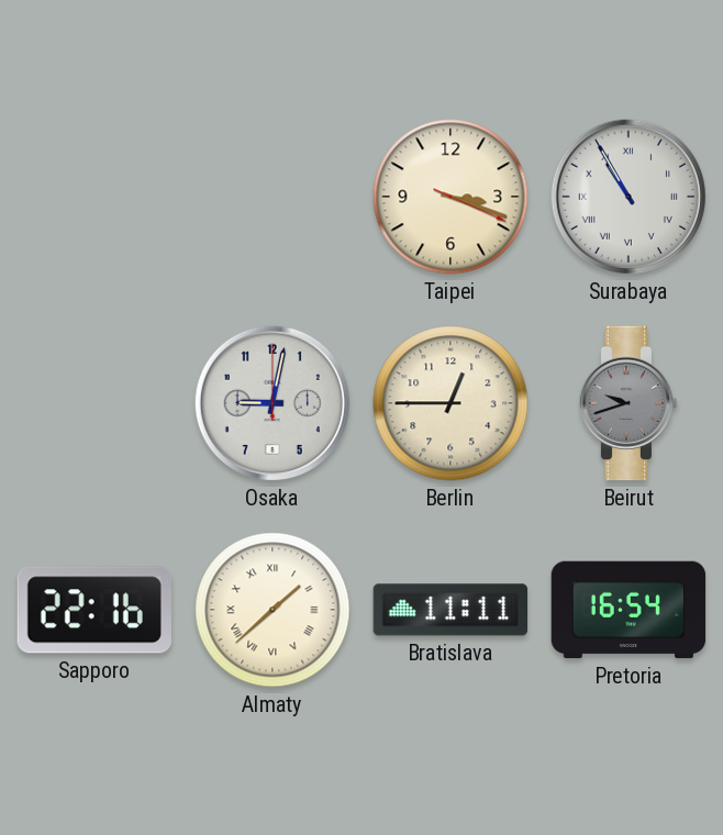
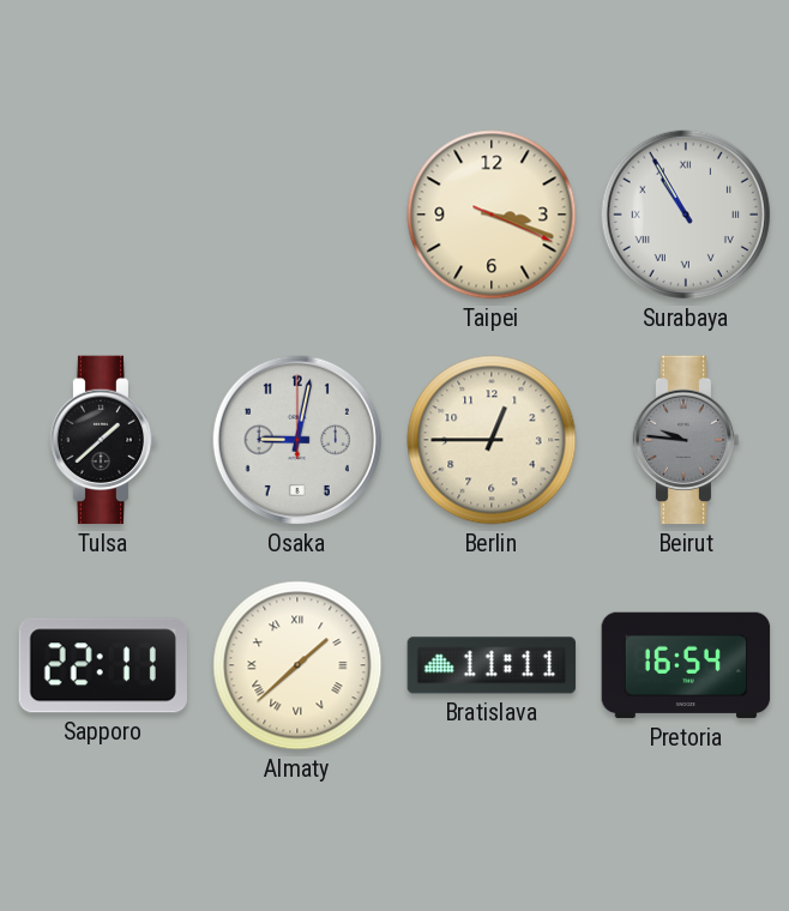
Tulsa: none -> 1:38
Beirut: 9:42 -> 9:46
Sapporo: 22:16 -> 22:11
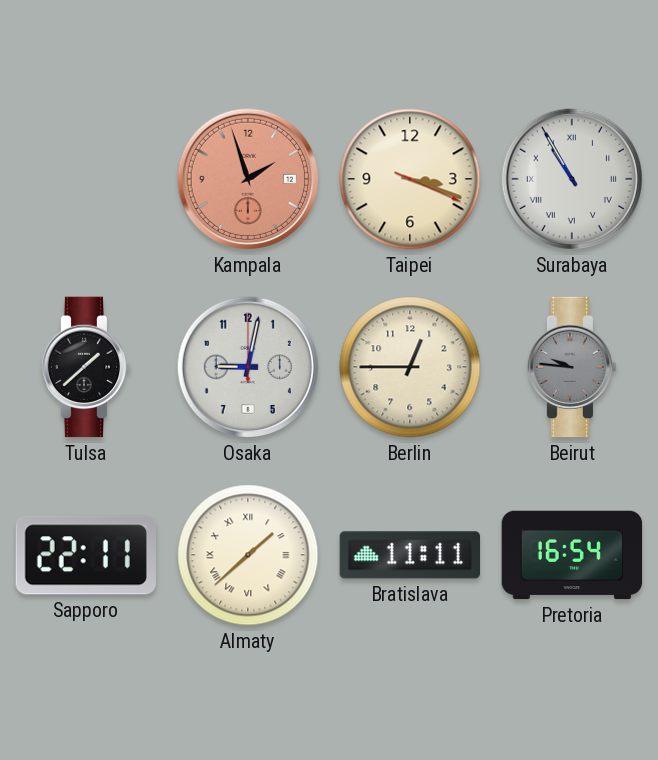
Kampala: none -> 1:57
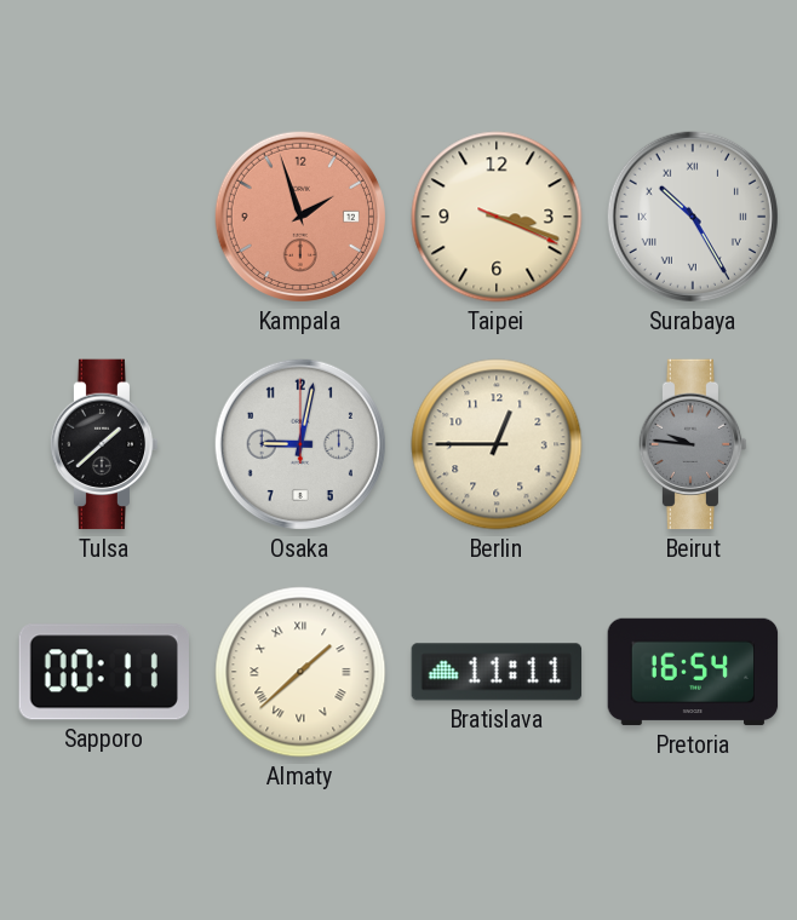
Surabaya: 10:55 -> 10:25
Sapporo: 22:11 -> 00:11
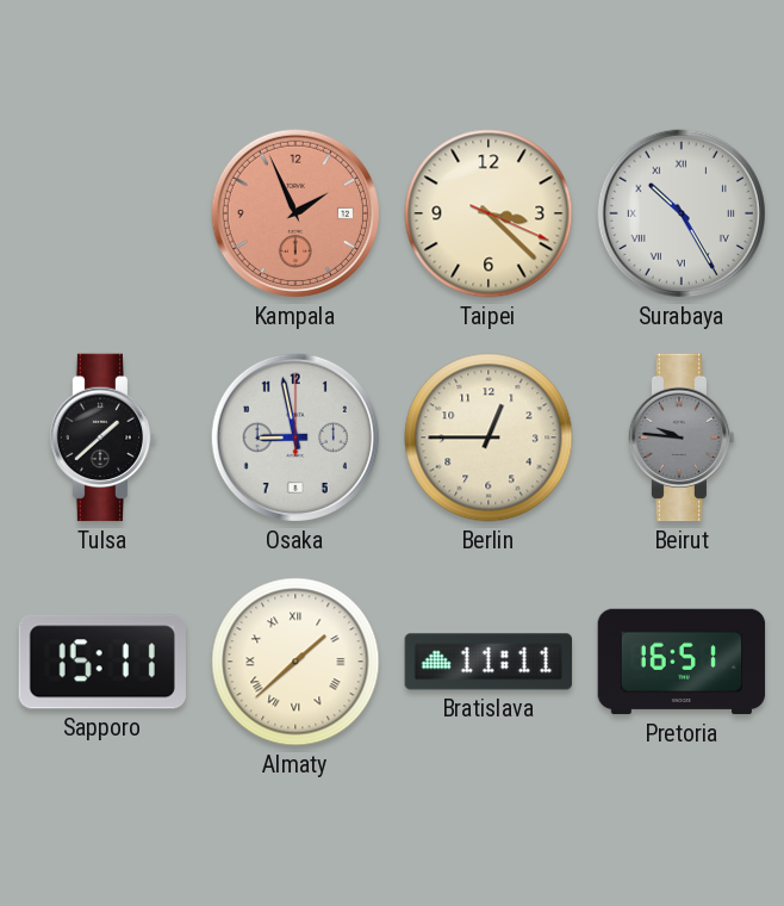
Kampala: 1:57 -> 1:56
Taipei: 3:18 -> 3:22
Osaka: 9:02 -> 8:58
Sapporo: 00:11 -> 15:11
Pretoria: 16:54 -> 16:51
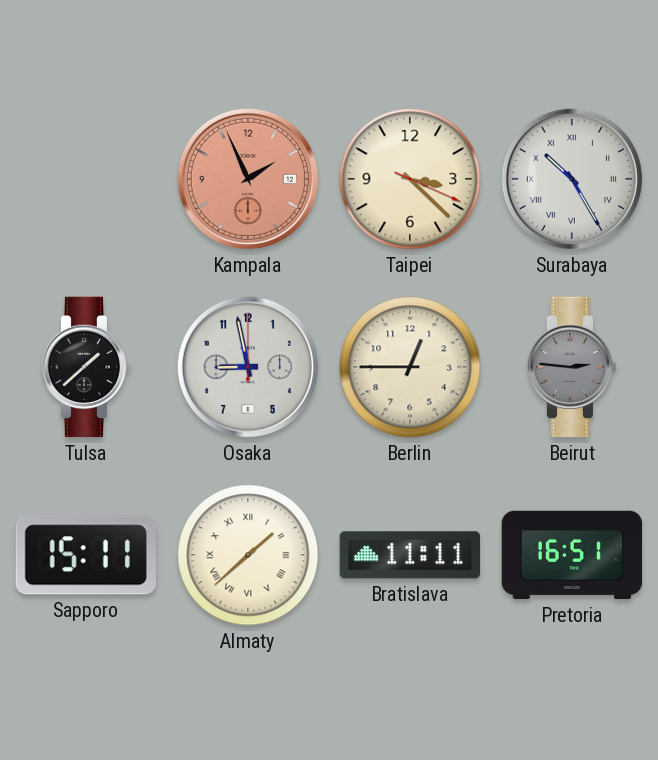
Beirut: 9:46 -> 2:46
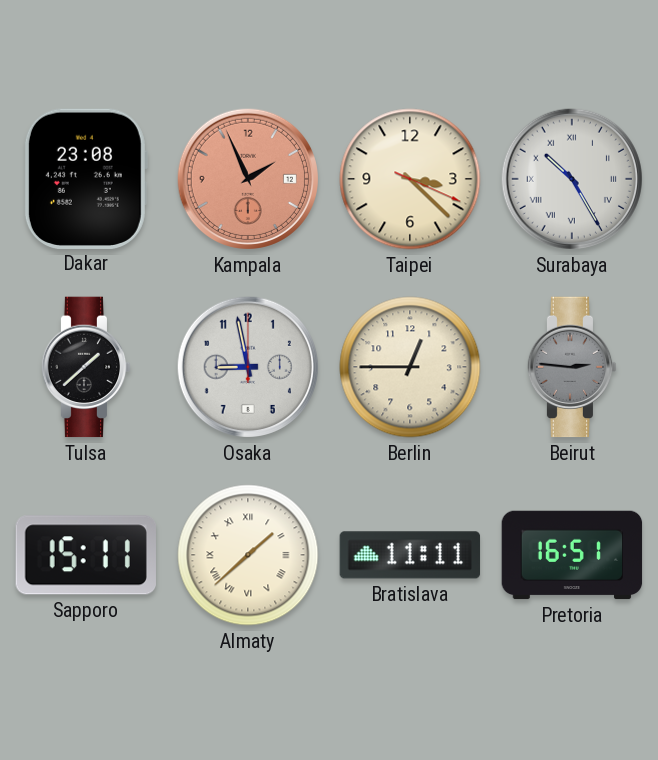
Dakar: none -> 23:08
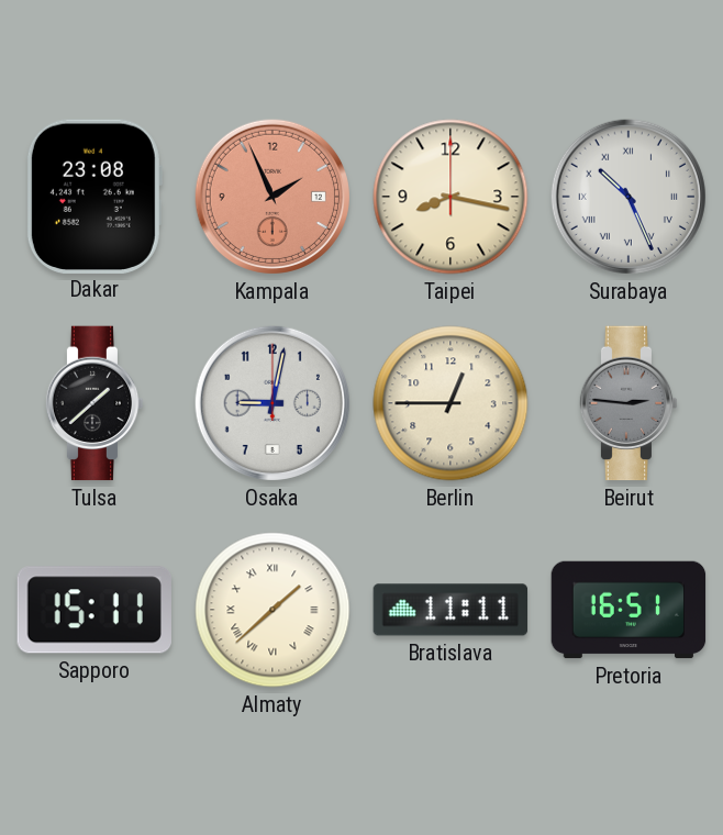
Taipei: 3:22 -> 8:17
Surabaya: 10:25 -> 10:26
Osaka: 8:58 -> 9:02
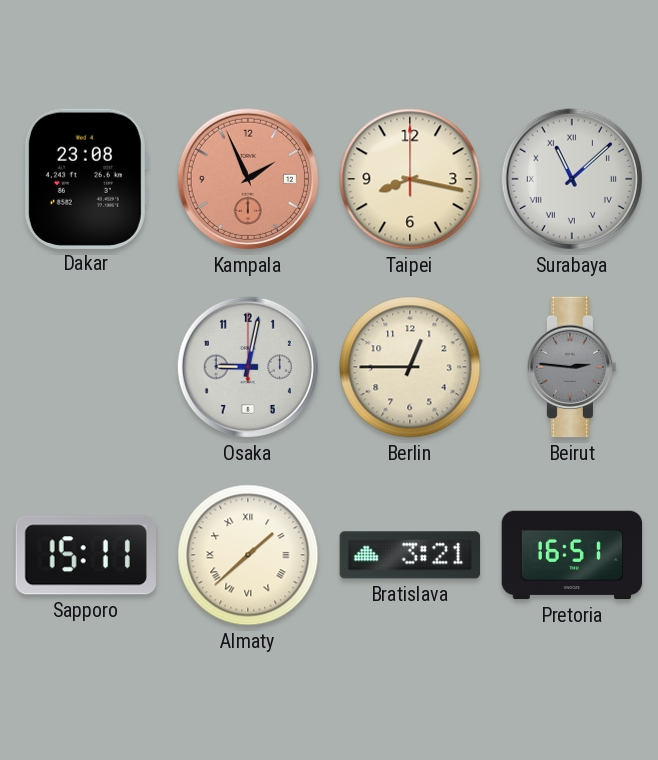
Surabaya: 10:26 -> 11:08
Tulsa: 1:38 -> none
Bratislava: 11:11 -> 3:21
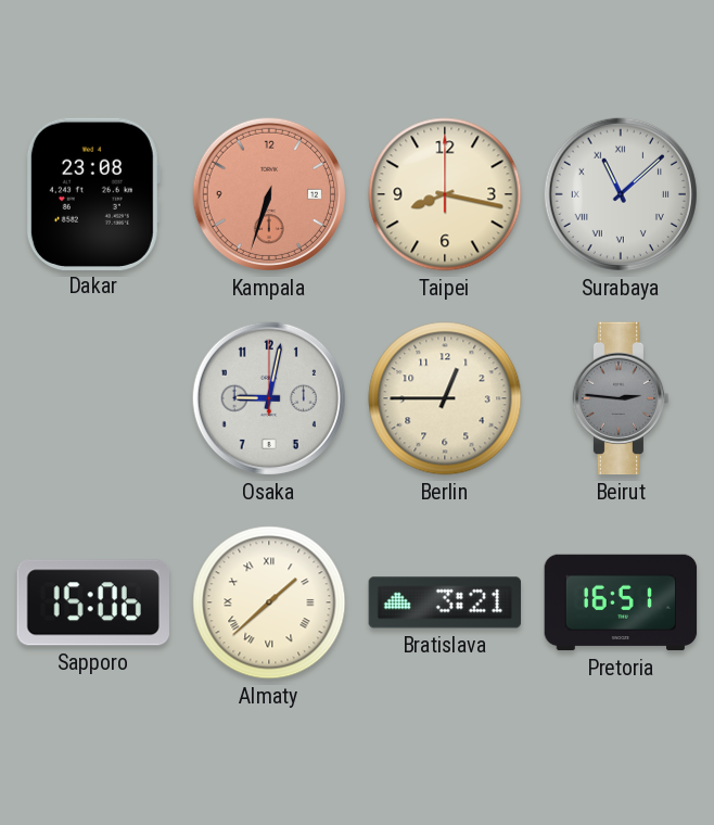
Kampala: 1:56 -> 6:33
Sapporo: 15:11 -> 15:06
